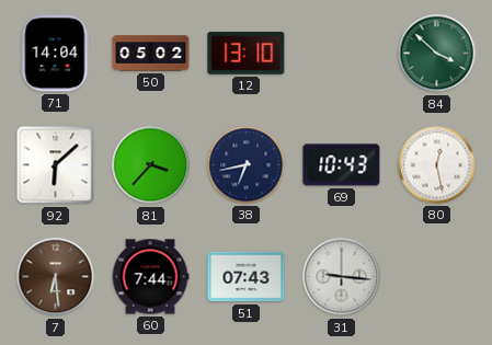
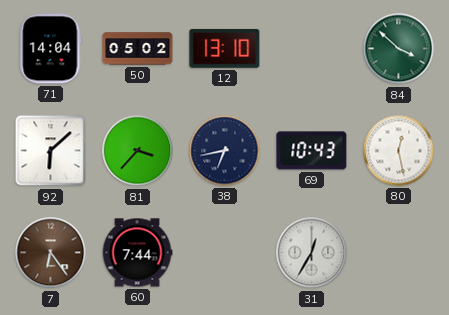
7: 6:29 -> 6:24
51: 07:43 -> none
31: 9:16 -> 12:35
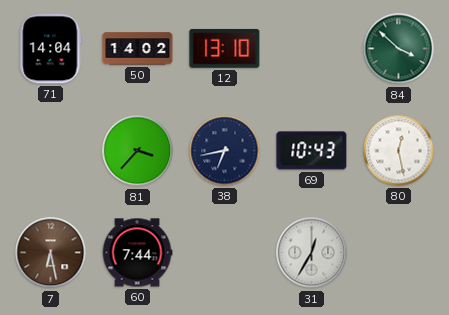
50: 05:02 -> 14:02
92: 6:08 -> none
7: 6:24 -> 6:28
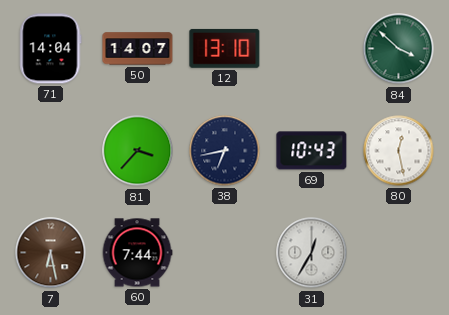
50: 14:02 -> 14:07
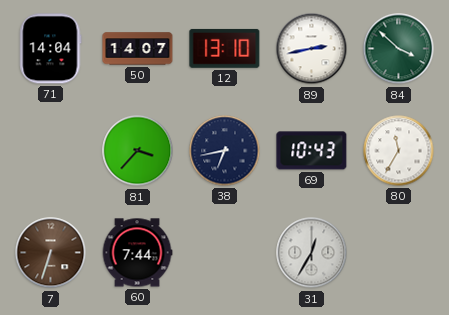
89: none -> 2:43
80: 12:28 -> 11:35
7: 6:28 -> 6:33
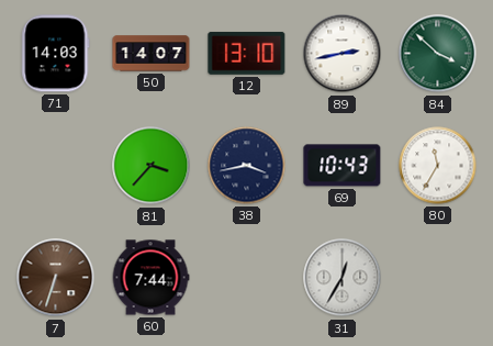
71: 14:04 -> 14:03
38: 6:43 -> 3:43
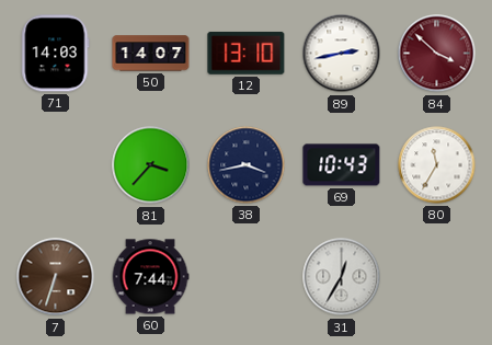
84 dial: green -> burgundy
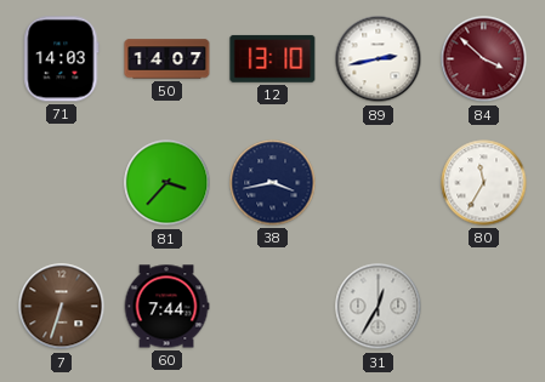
69: 10:43 -> none
